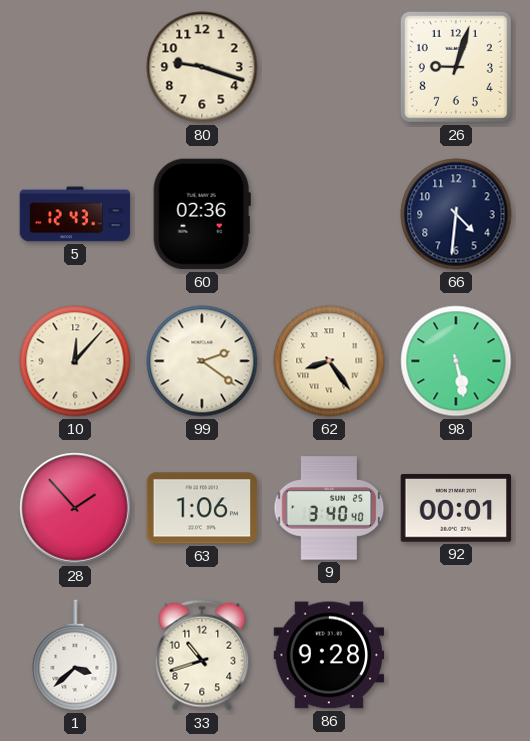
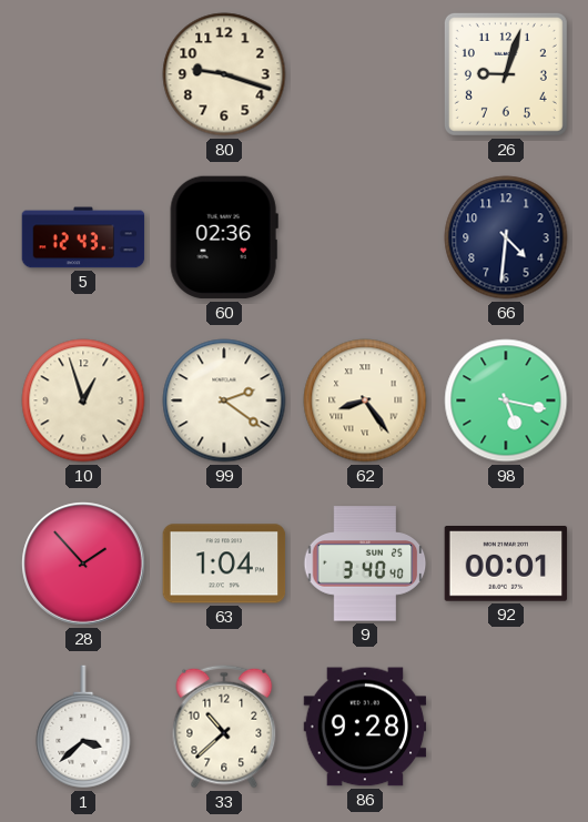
10: 12:07 -> 12:57
98: 5:28 -> 5:17
63: 1:06 -> 1:04
33: 10:42 -> 10:38
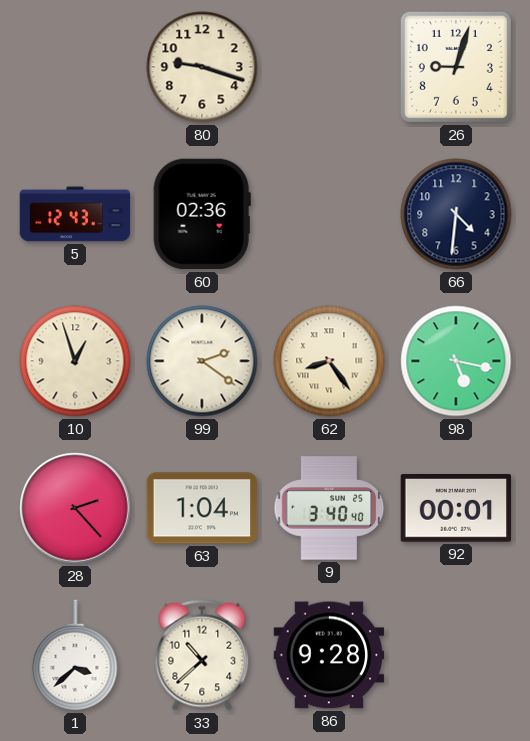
28: 1:53 -> 2:23
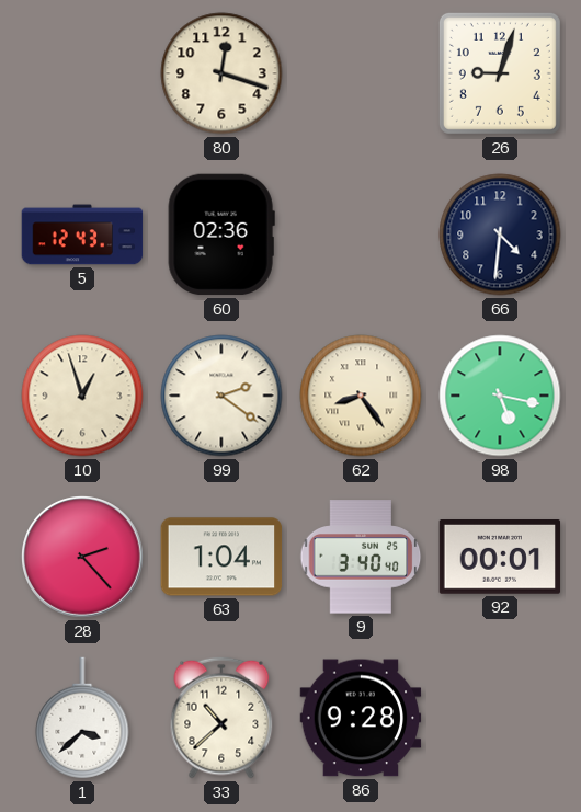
80: 9:18 -> 12:18
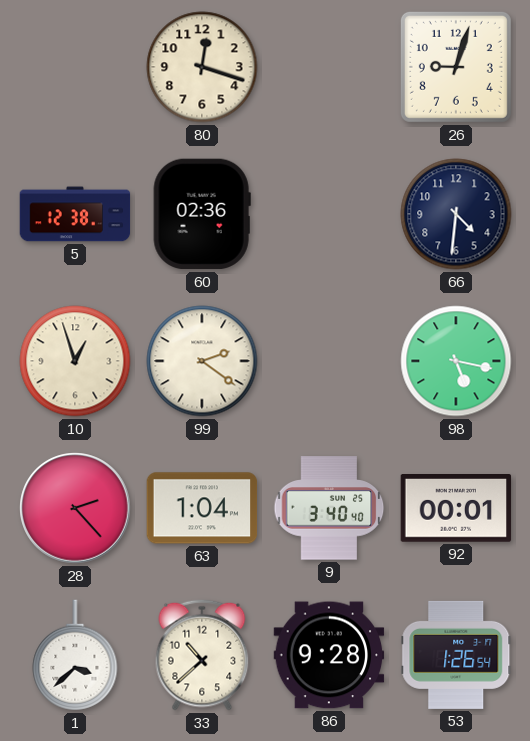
5: 12:43 -> 12:38
62: 8:24 -> none
53: none -> 1:26
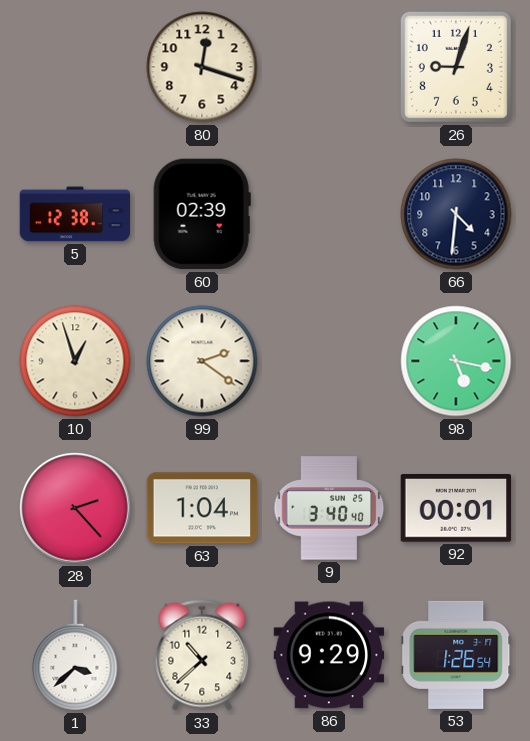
60: 02:36 -> 02:39
86: 9:28 -> 9:29
